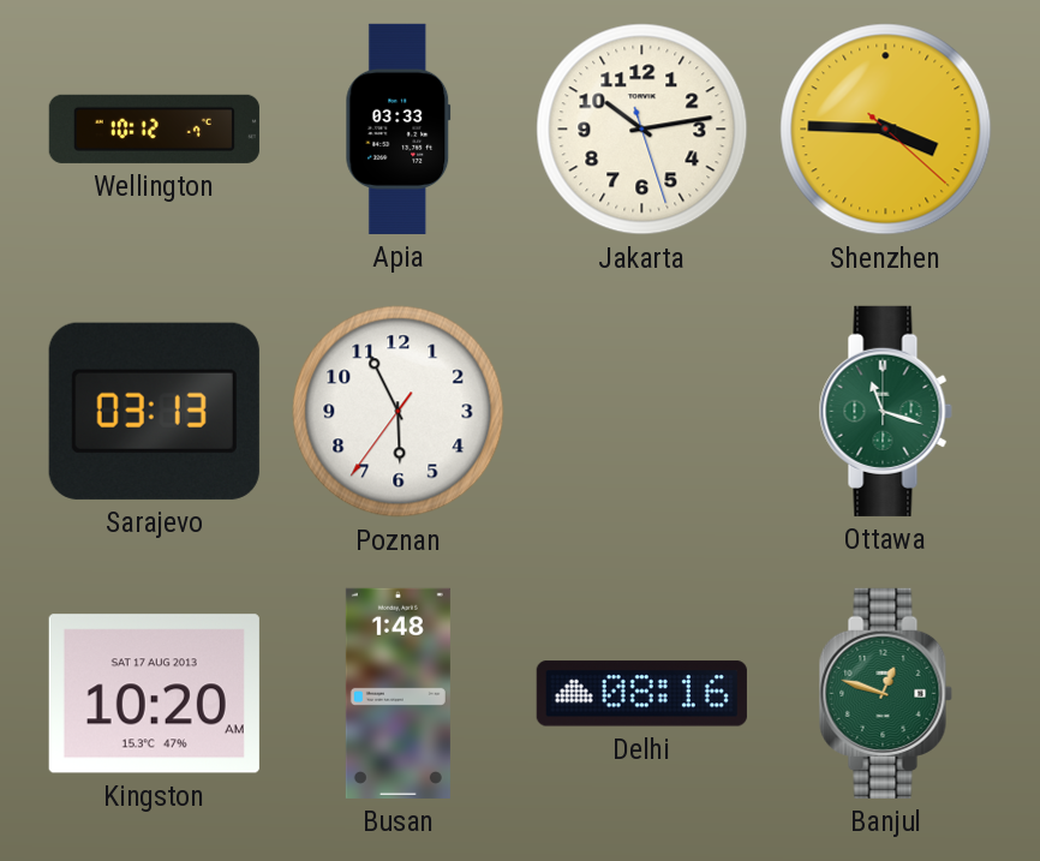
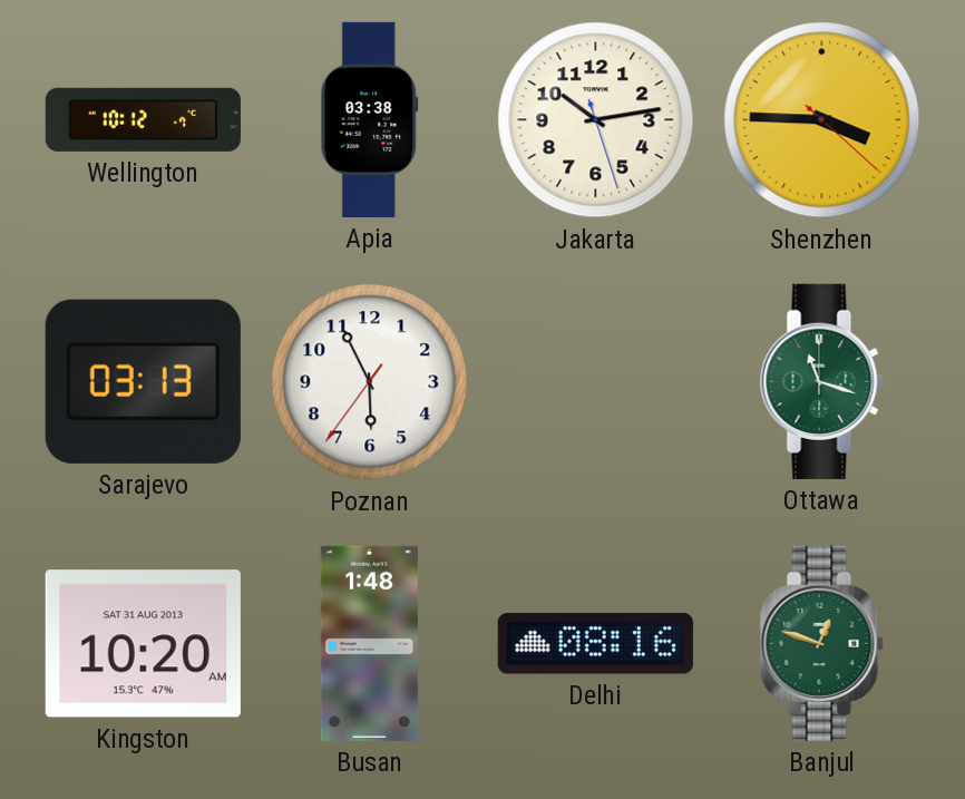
Apia: 03:33 -> 03:38
Kingston date: SAT 17 AUG 2013 -> SAT 31 AUG 2013
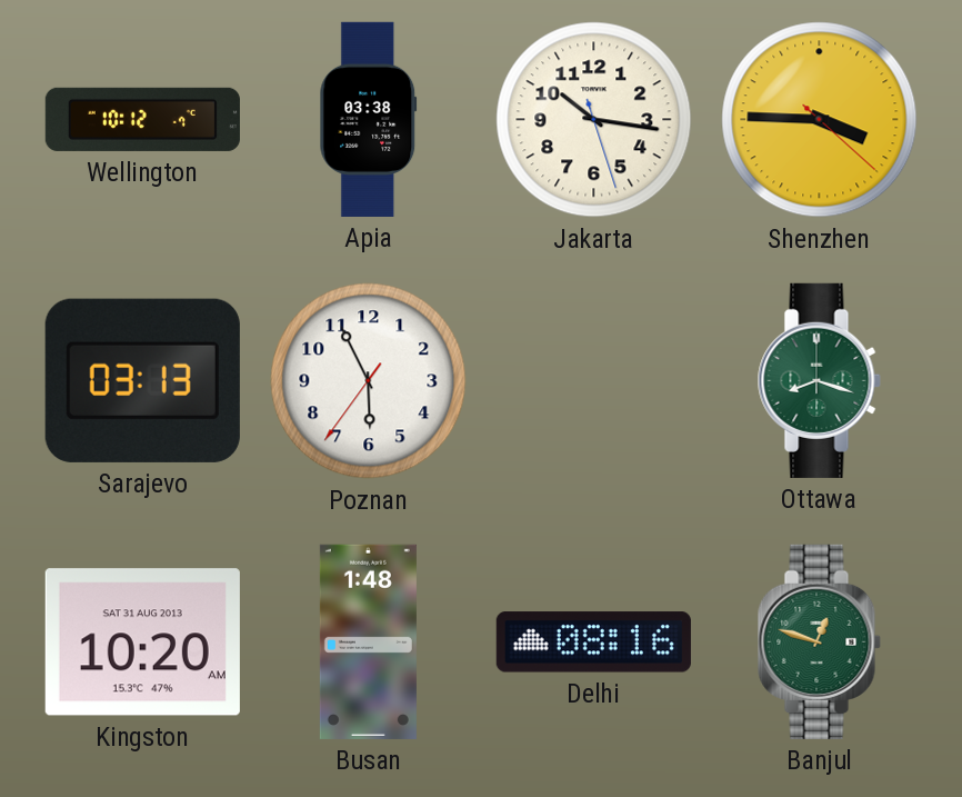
Jakarta: 10:13 -> 10:16
Ottawa: 11:18 -> 8:18
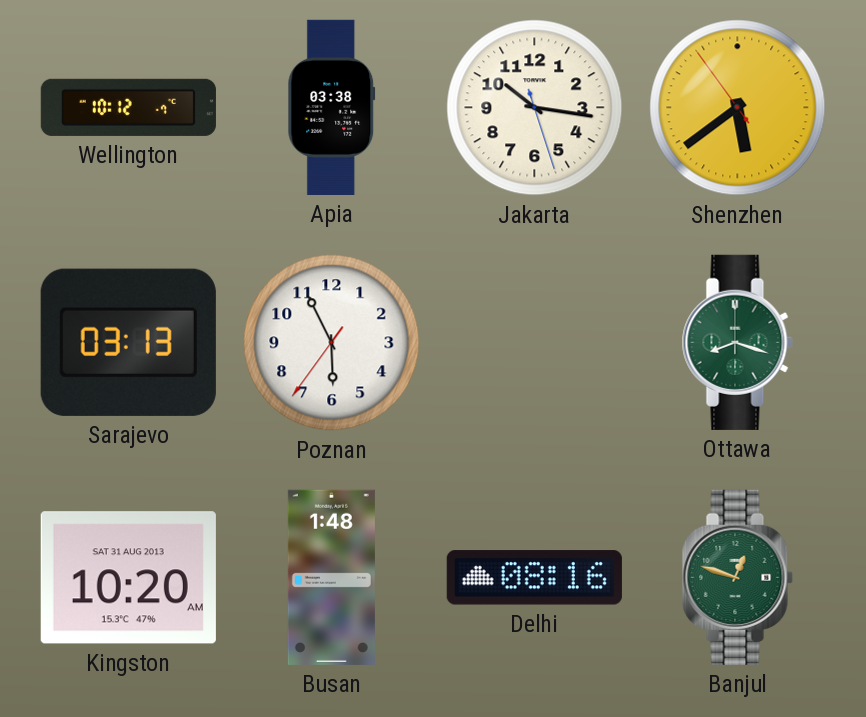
Shenzhen: 3:45 -> 5:38
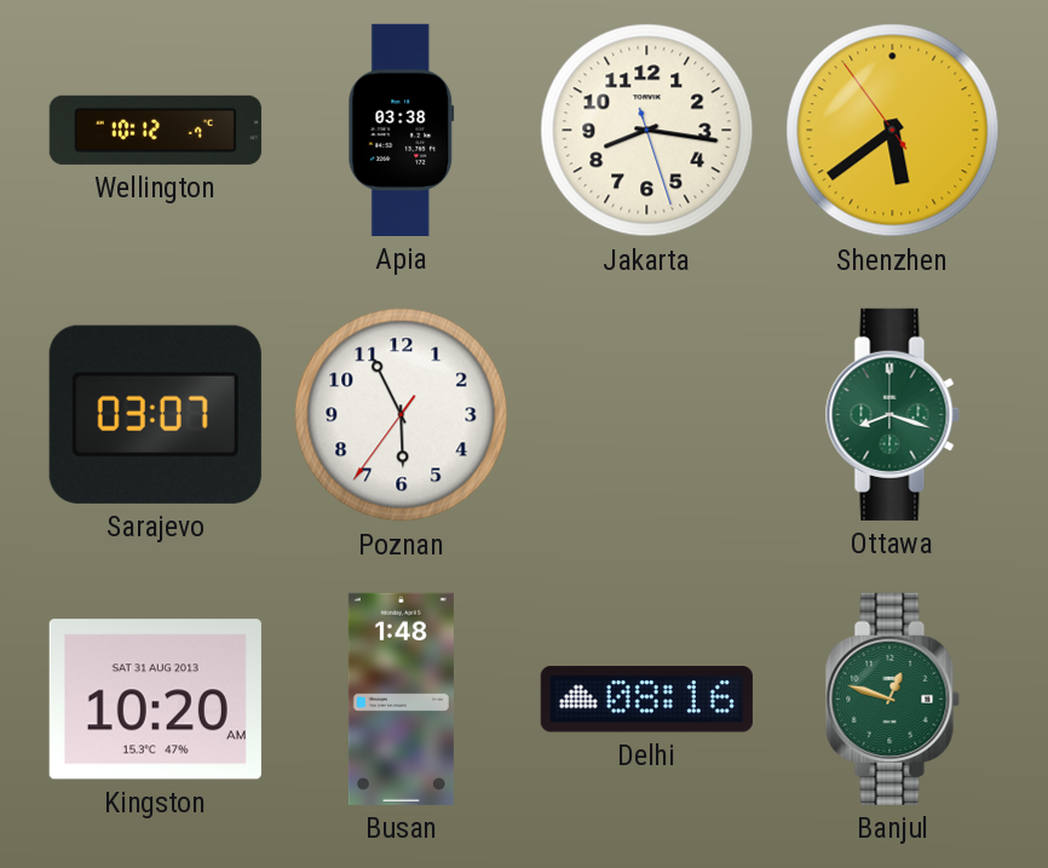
Jakarta: 10:16 -> 8:16
Sarajevo: 03:13 -> 03:07
